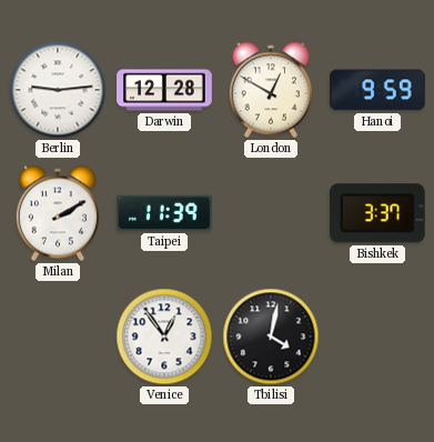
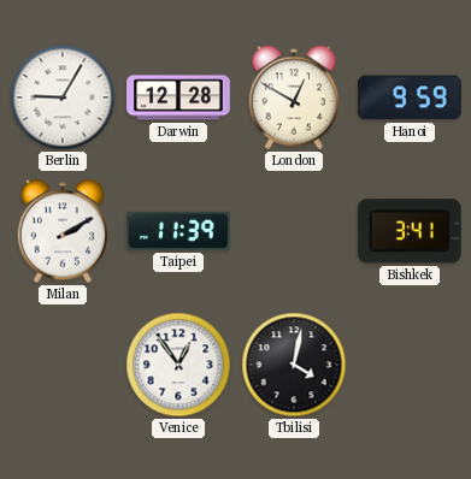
Berlin: 9:14 -> 9:05
Bishkek: 3:37 -> 3:41
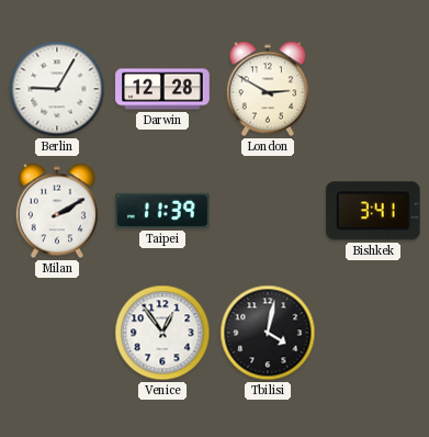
London: 12:50 -> 2:50
Hanoi: 9:59 -> none
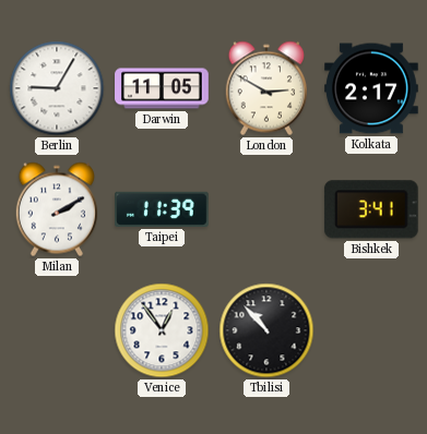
Darwin: 12:28 -> 11:05
Kolkata: none -> 2:17
Tbilisi: 4:02 -> 10:53
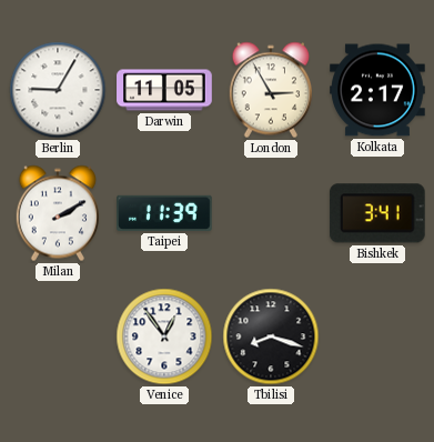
London: 2:50 -> 2:55
Tbilisi: 10:53 -> 8:18
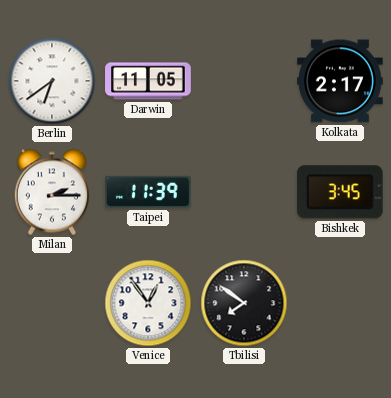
Berlin: 9:05 -> 6:39
London: 2:55 -> none
Milan: 2:10 -> 2:15
Bishkek: 3:41 -> 3:45
Tbilisi: 8:18 -> 7:51
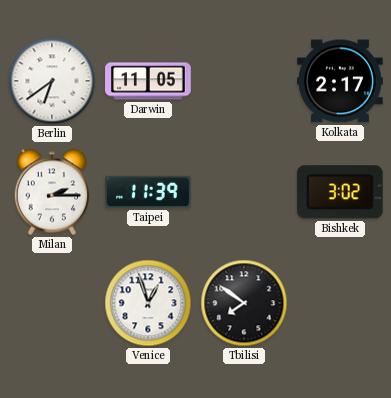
Bishkek: 3:45 -> 3:02
Venice: 12:54 -> 12:57
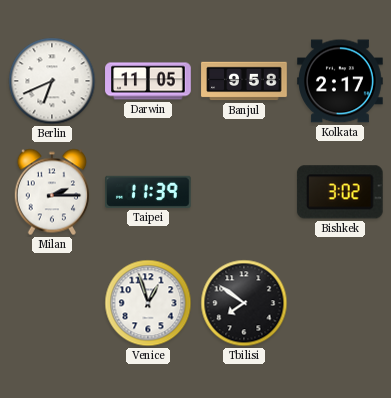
Berlin: 6:39 -> 6:41
Banjul: none -> 9:58
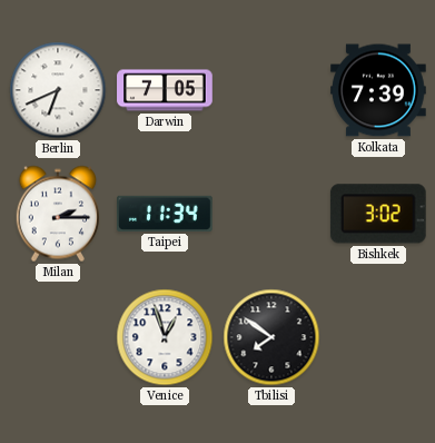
Darwin: 11:05 -> 7:05
Banjul: 9:58 -> none
Kolkata: 2:17 -> 7:39
Taipei: 11:39 -> 11:34
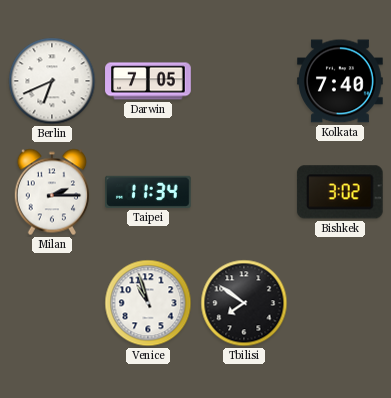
Kolkata: 7:39 -> 7:40
Venice: 12:57 -> 10:57
